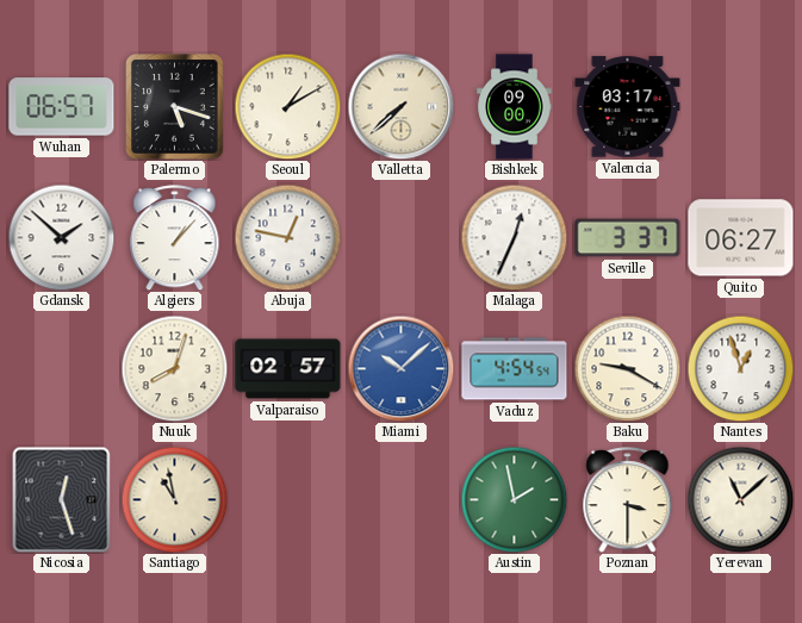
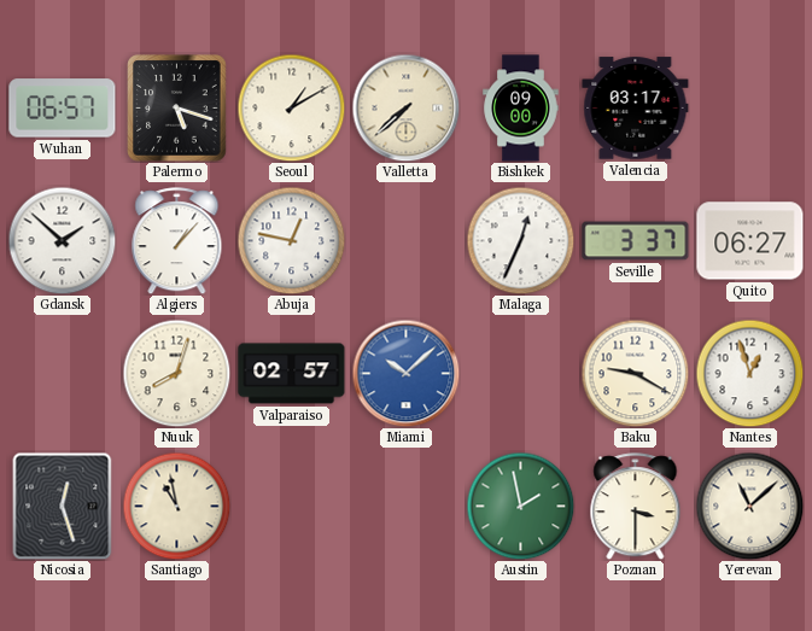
Vaduz: 4:54 -> none
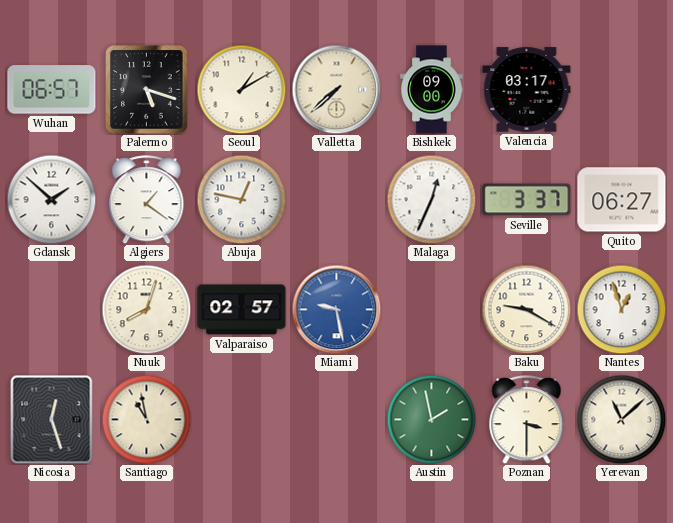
Algiers: 1:07 -> 1:21
Miami: 10:08 -> 9:28
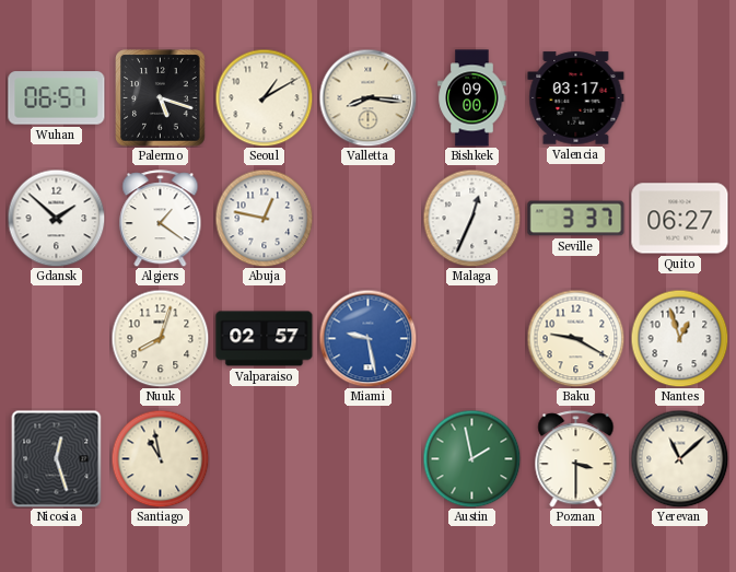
Valletta: 7:38 -> 8:16
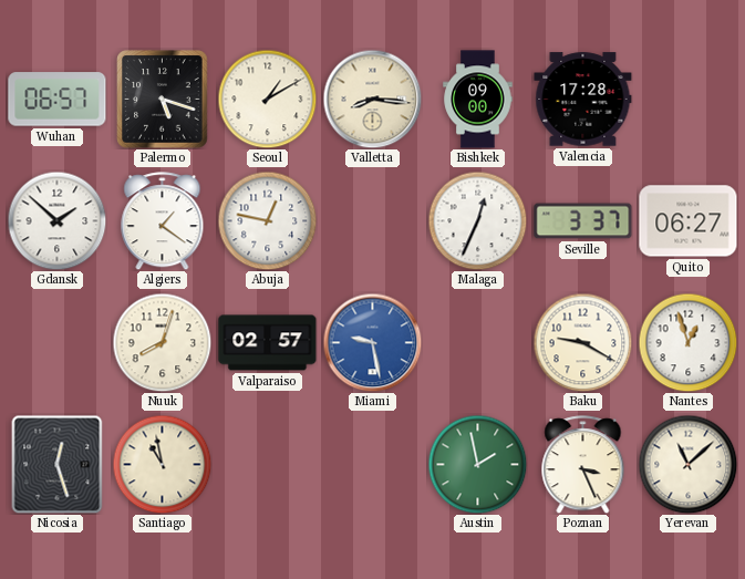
Valencia: 03:17 -> 17:28
Poznan: 3:30 -> 3:26
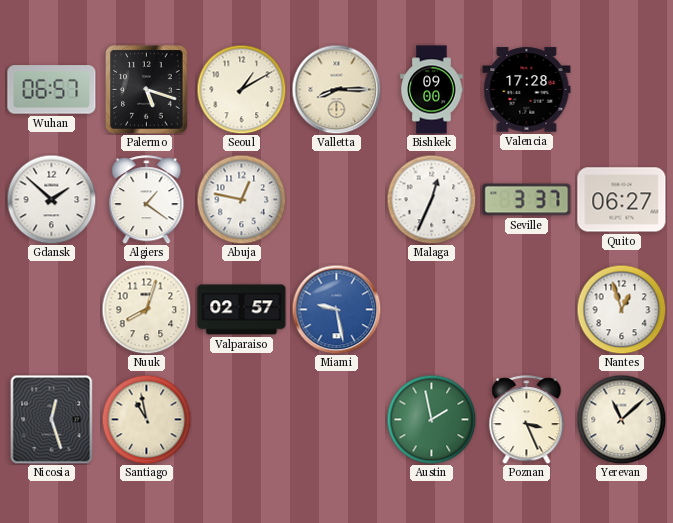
Valletta: 8:16 -> 8:15
Baku: 9:20 -> none
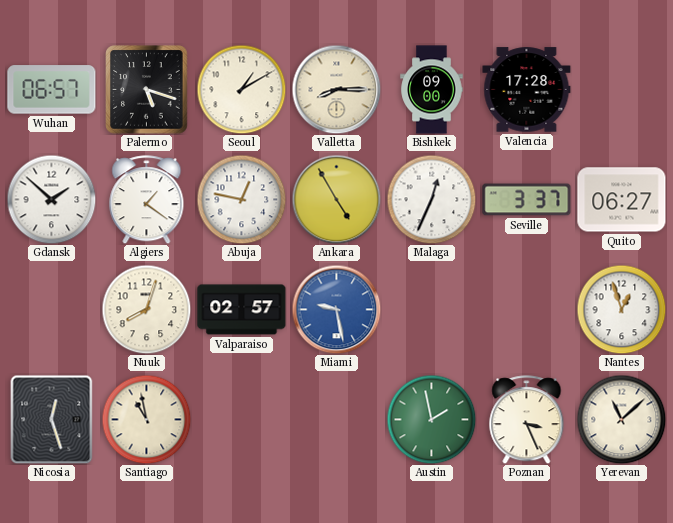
Ankara: none -> 4:55
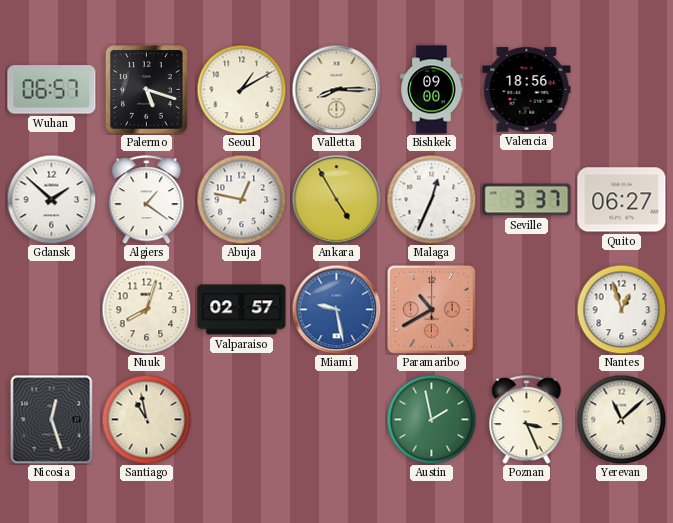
Valencia: 17:28 -> 18:56
Paramaribo: none -> 10:40
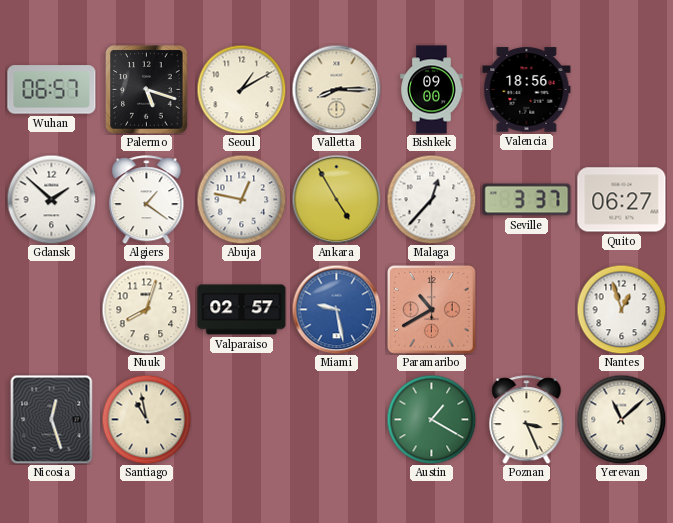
Malaga: 12:34 -> 12:37
Austin: 1:58 -> 1:20
